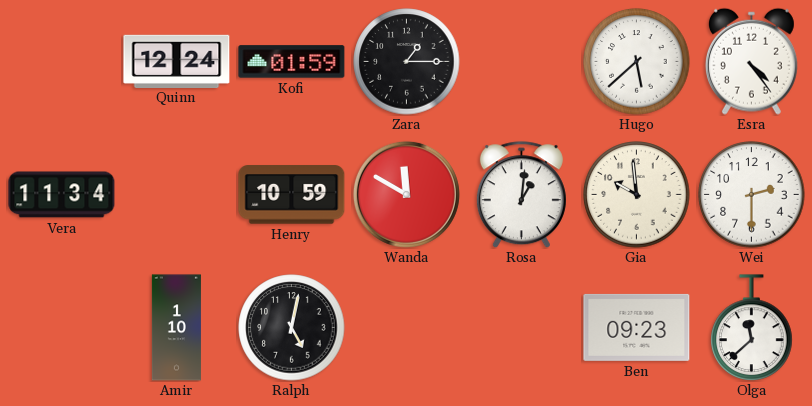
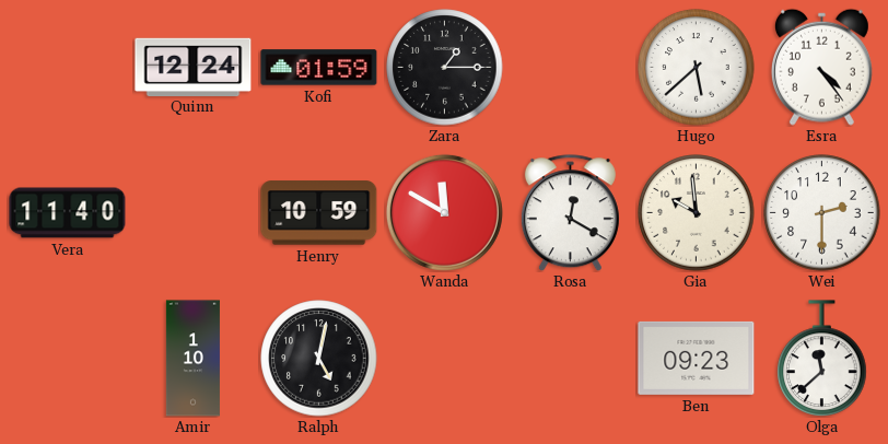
Vera: 11:34 -> 11:40
Rosa: 1:01 -> 12:20
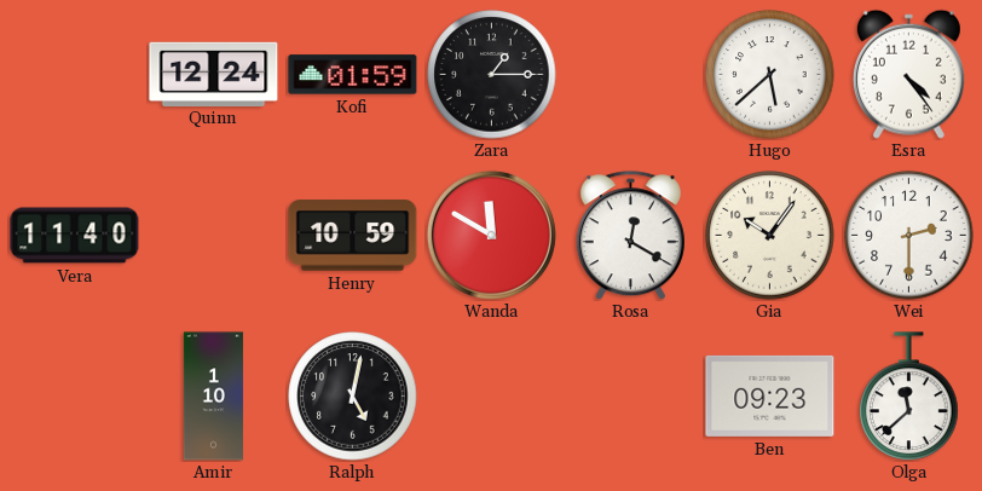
Gia: 9:59 -> 10:06
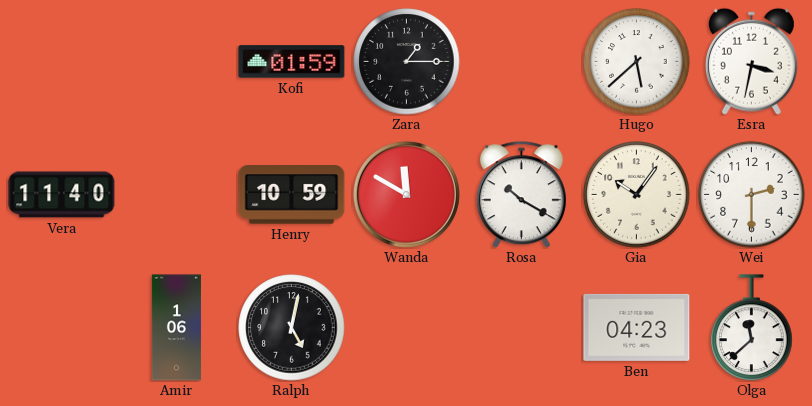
Quinn: 12:24 -> none
Esra: 4:24 -> 3:32
Rosa: 12:20 -> 10:20
Amir: 1:10 -> 1:06
Ben: 09:23 -> 04:23
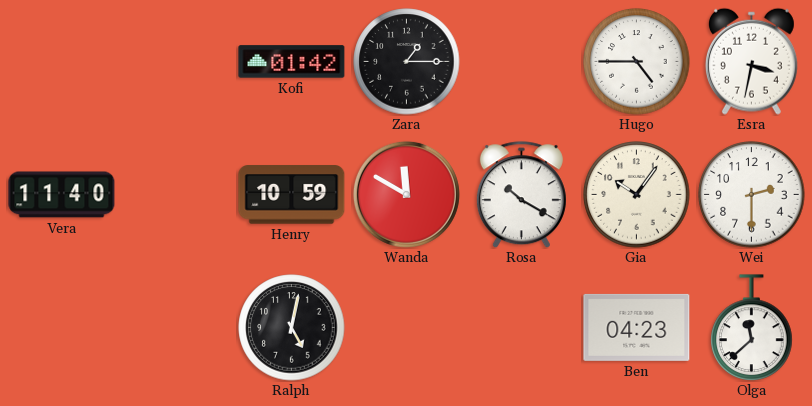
Kofi: 01:59 -> 01:42
Hugo: 5:38 -> 4:45
Amir: 1:06 -> none
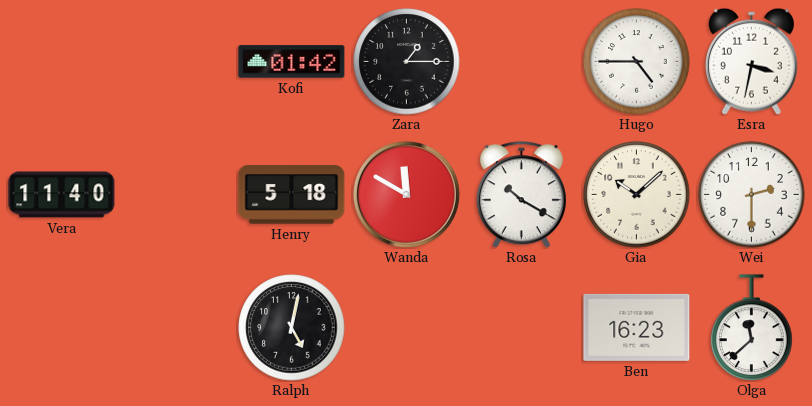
Henry: 10:59 -> 5:18
Gia: 10:06 -> 10:08
Ben: 04:23 -> 16:23
